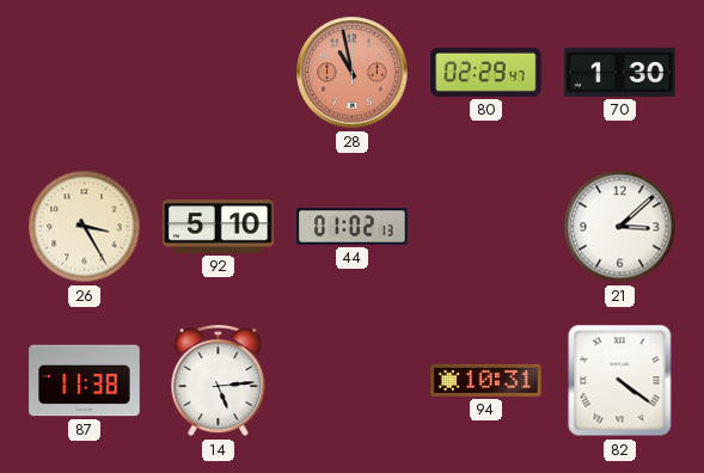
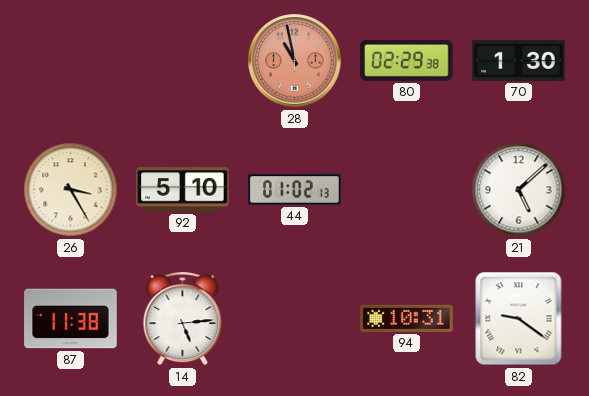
80: 02:29:47 -> 02:29:38
21: 3:08 -> 5:08
82: 4:21 -> 9:21
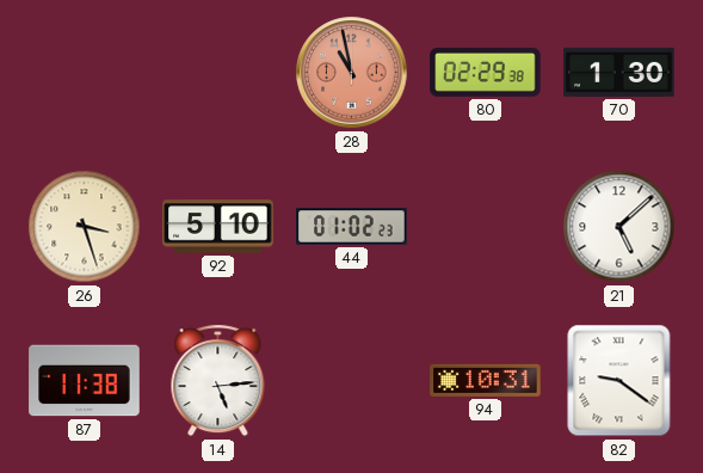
26: 3:25 -> 3:27
44: 01:02:13 -> 01:02:23
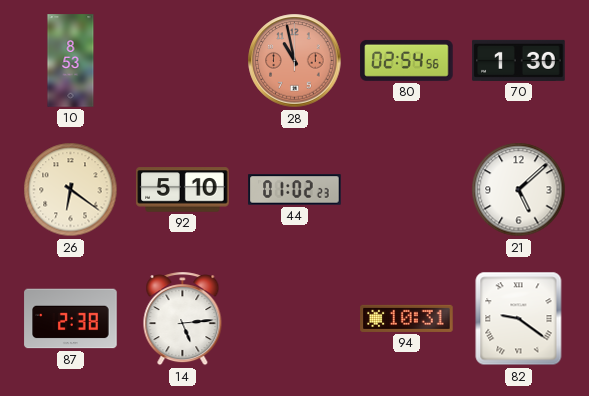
10: none -> 8:53
80: 02:29 -> 02:54
26: 3:27 -> 6:21
87: 11:38 -> 2:38
